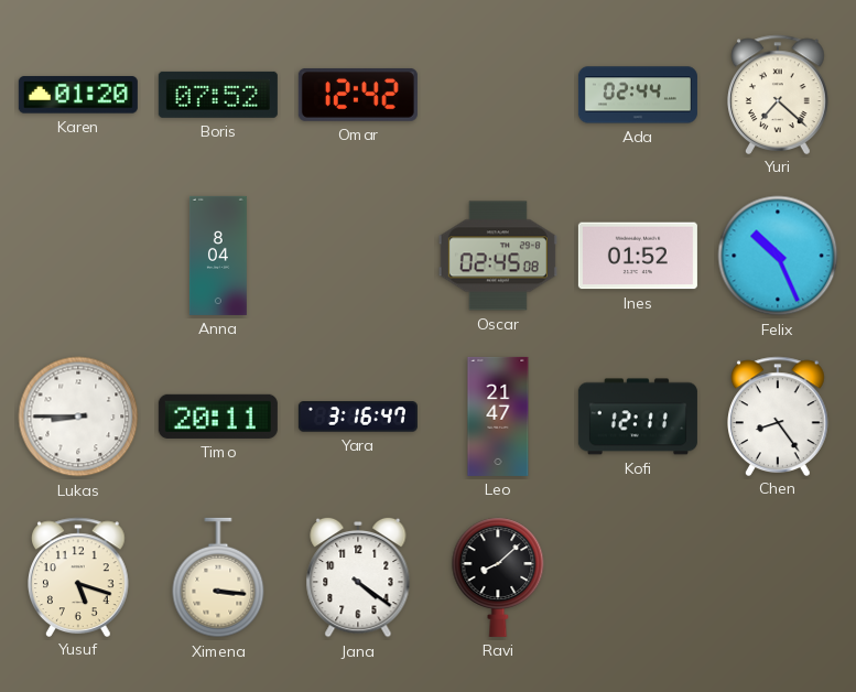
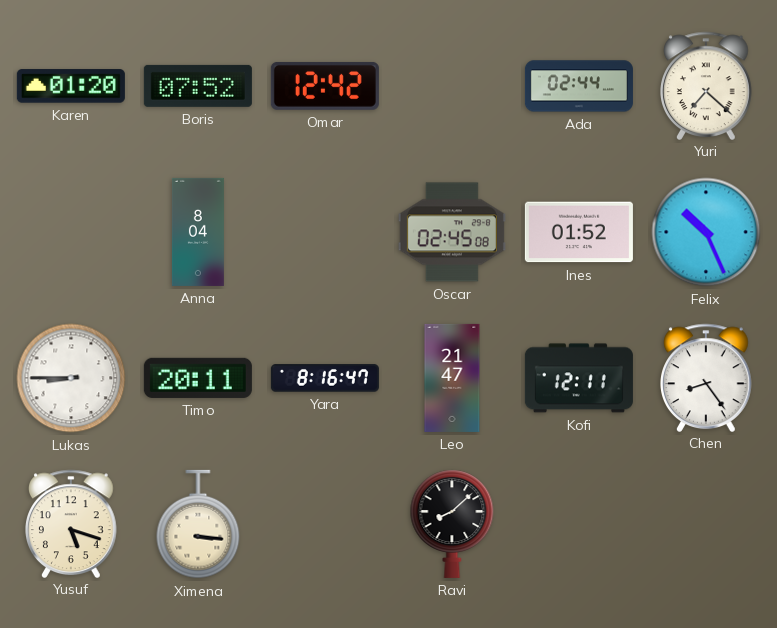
Yara: 3:16 -> 8:16
Jana: 4:21 -> none
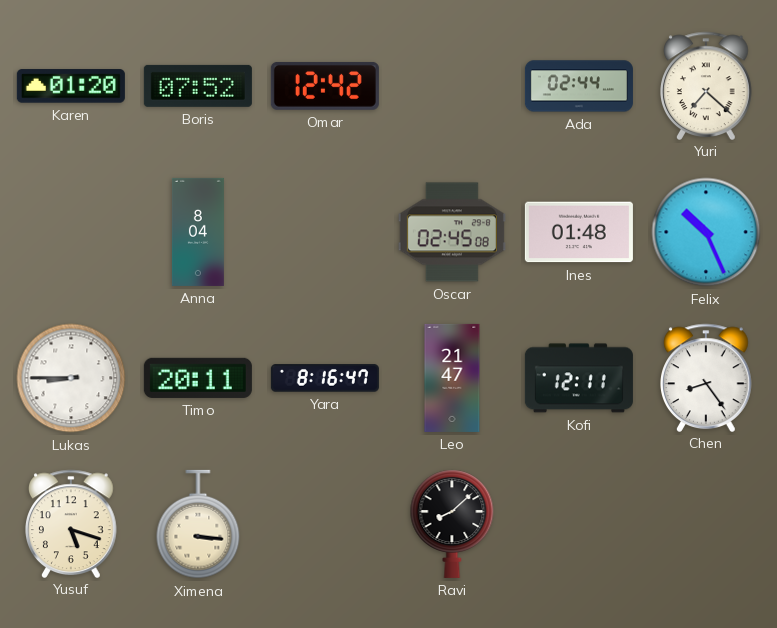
Ines: 01:52 -> 01:48
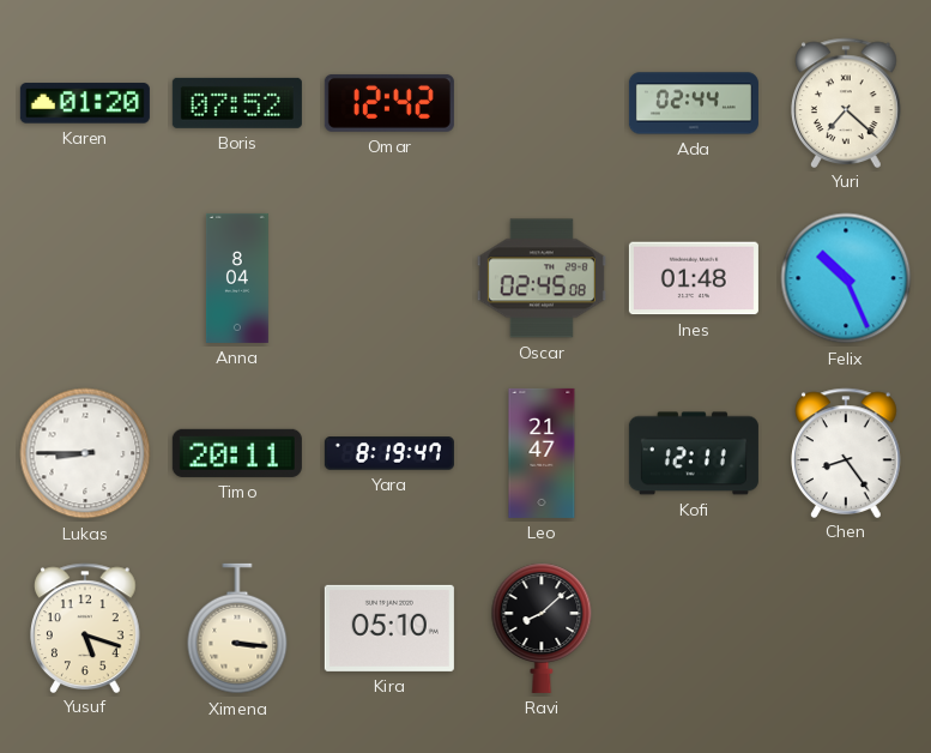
Yara: 8:16 -> 8:19
Kira: none -> 05:10
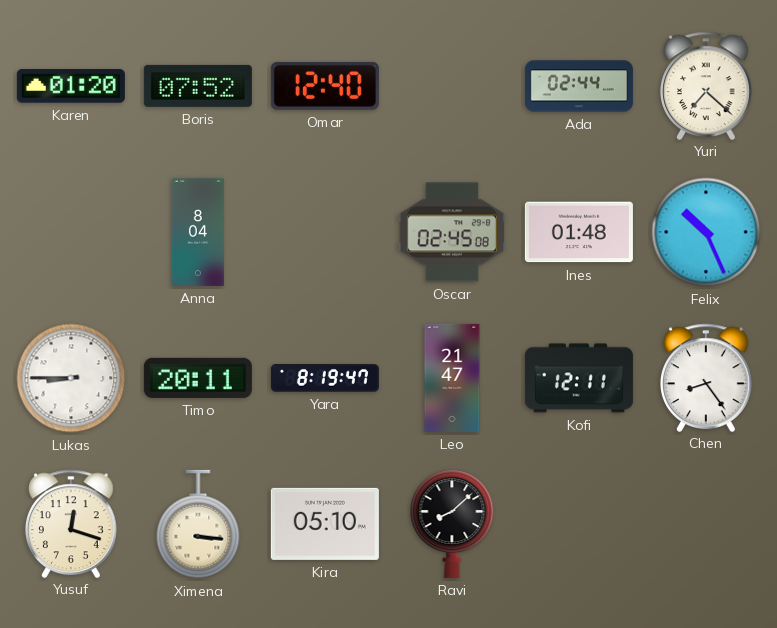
Omar: 12:42 -> 12:40
Yusuf: 5:18 -> 12:18
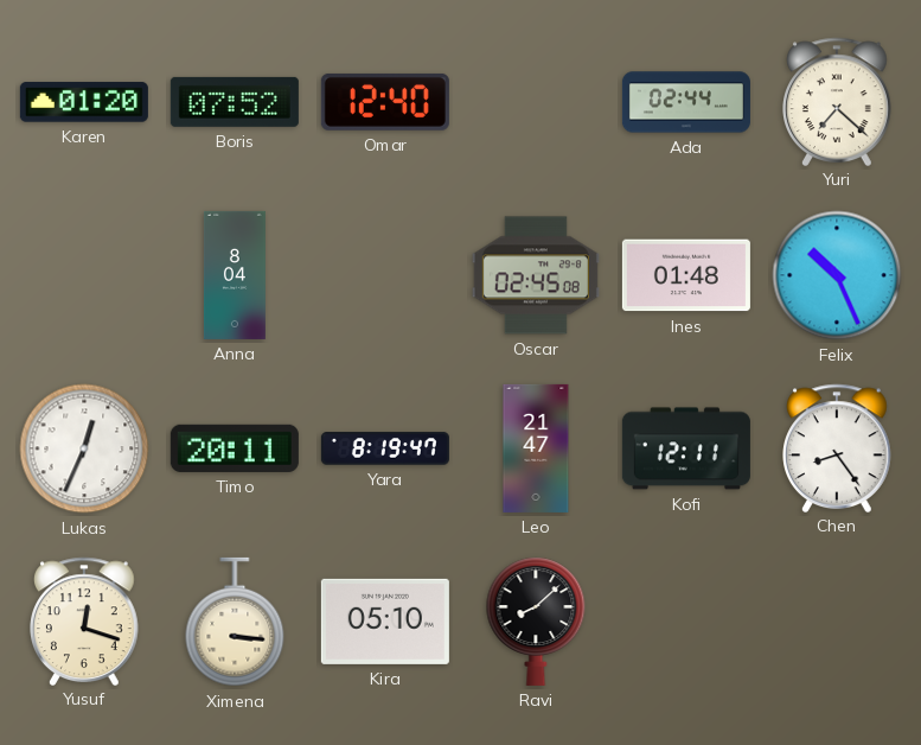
Lukas: 8:45 -> 12:34
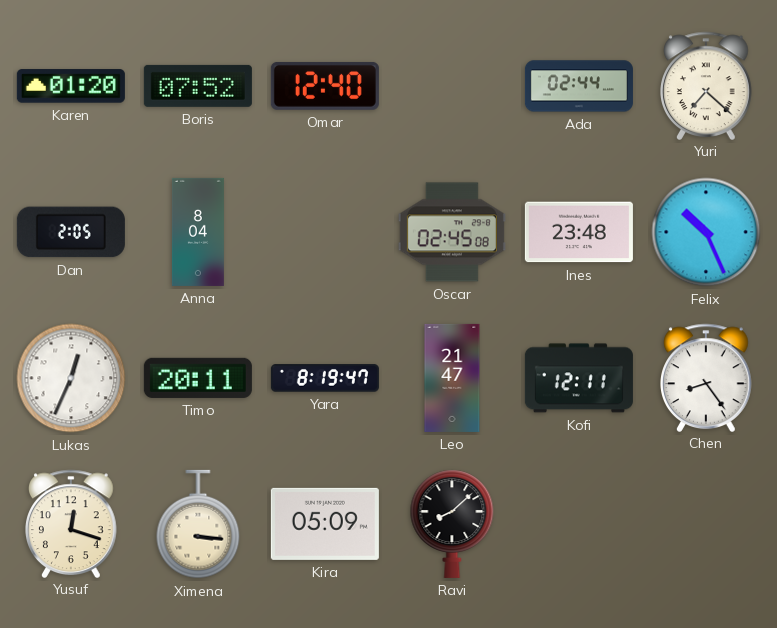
Dan: none -> 2:05
Ines: 01:48 -> 23:48
Kira: 05:10 -> 05:09
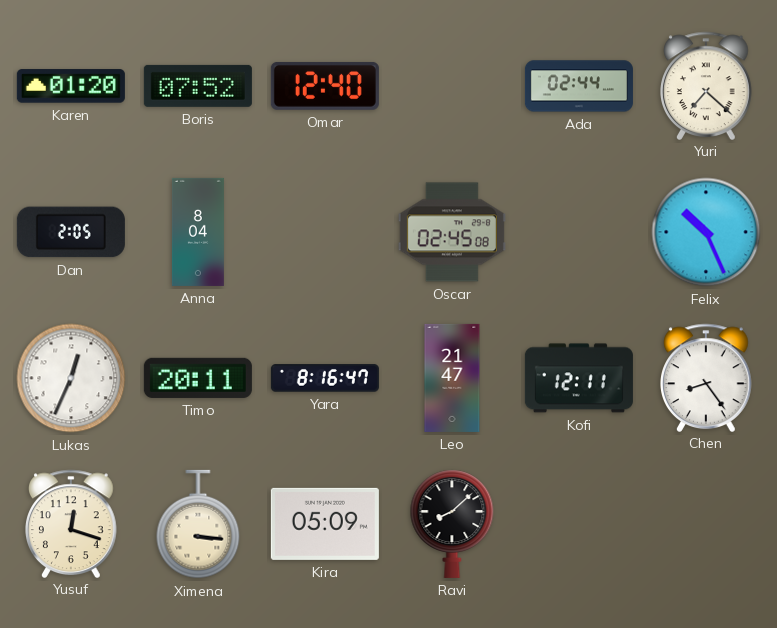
Ines: 23:48 -> none
Yara: 8:19 -> 8:16
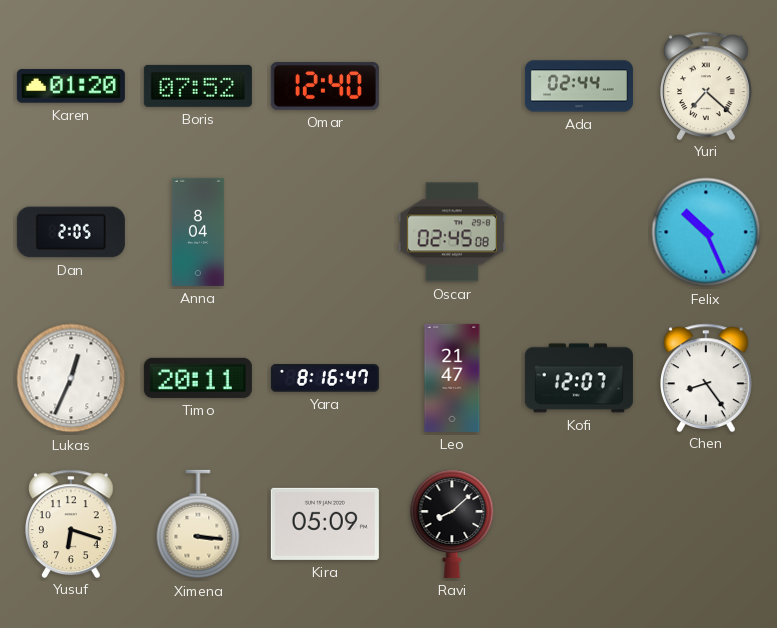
Kofi: 12:11 -> 12:07
Yusuf: 12:18 -> 6:18
